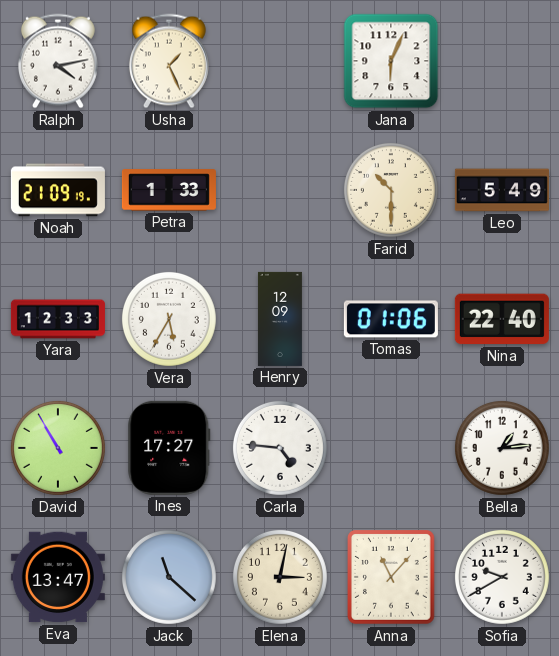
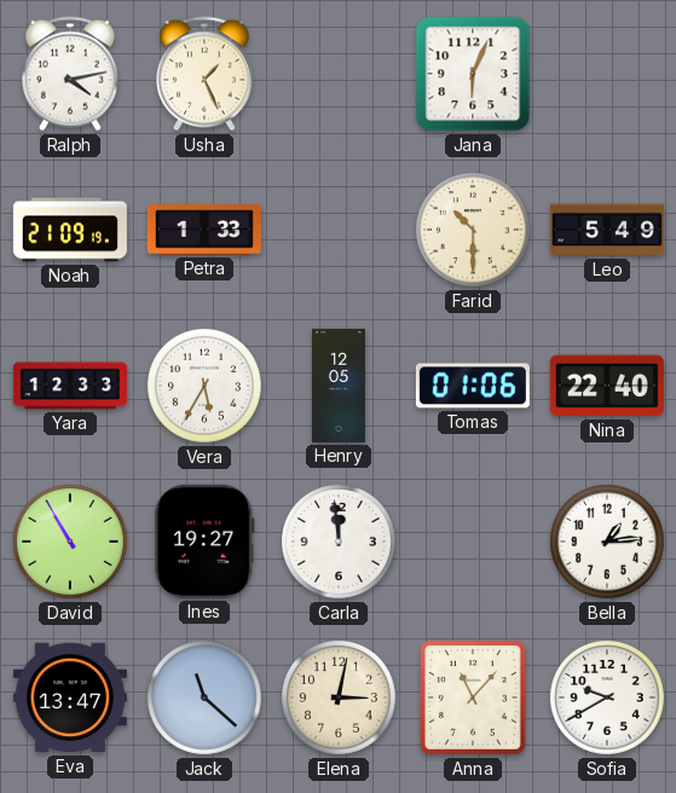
Henry: 12:09 -> 12:05
Ines: 17:27 -> 19:27
Carla: 4:46 -> 11:59
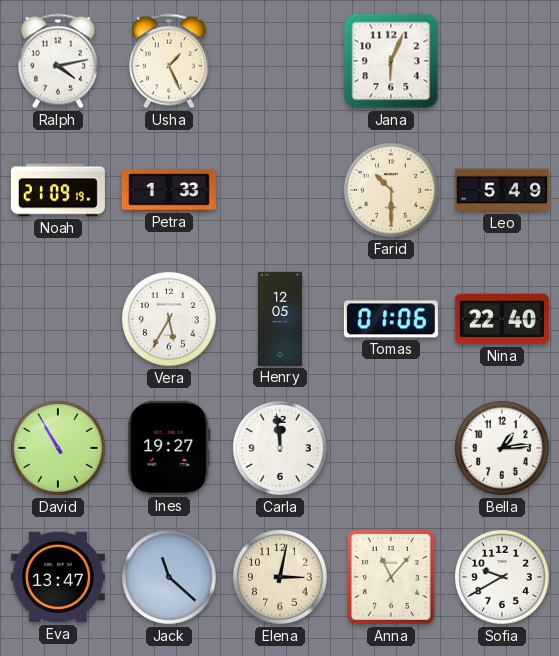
Yara: 12:33 -> none
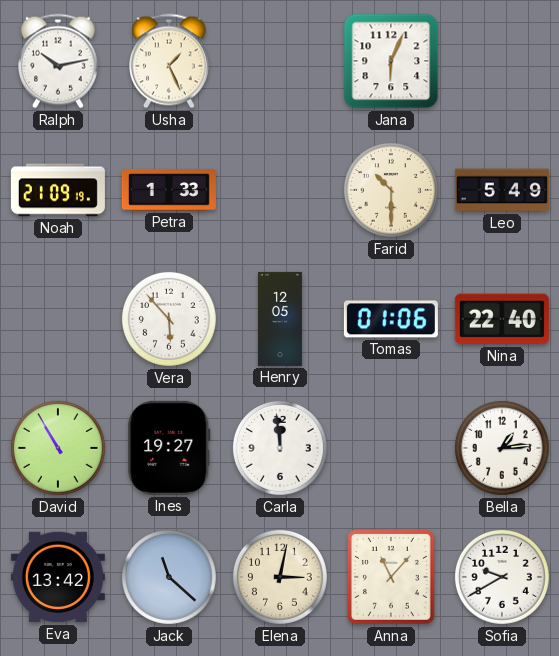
Ralph: 4:13 -> 10:13
Vera: 5:35 -> 5:53
Eva: 13:47 -> 13:42
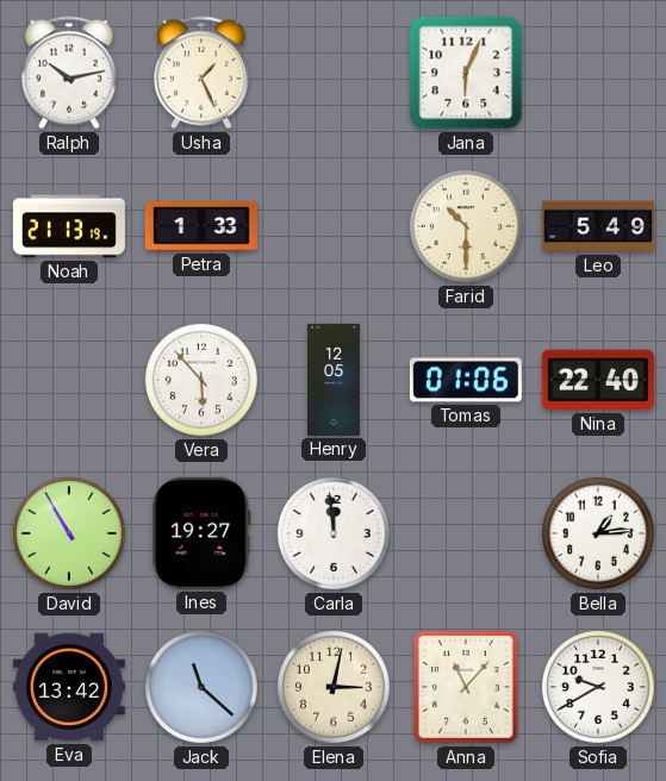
Noah: 21:09 -> 21:13
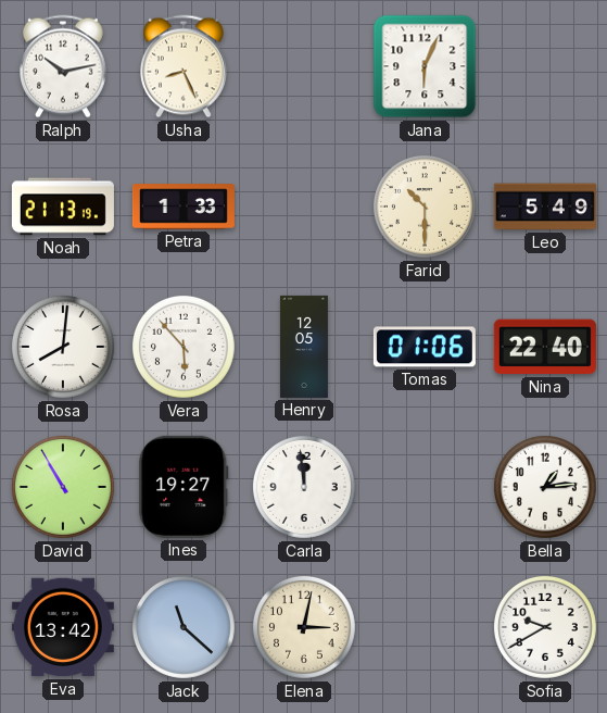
Usha: 1:26 -> 8:26
Rosa: none -> 8:01
Anna: 11:07 -> none
